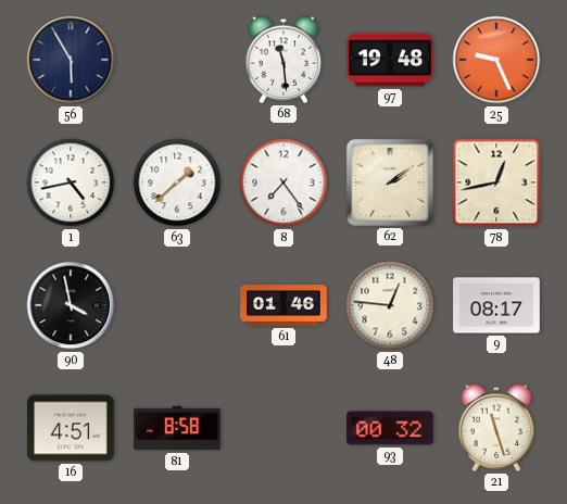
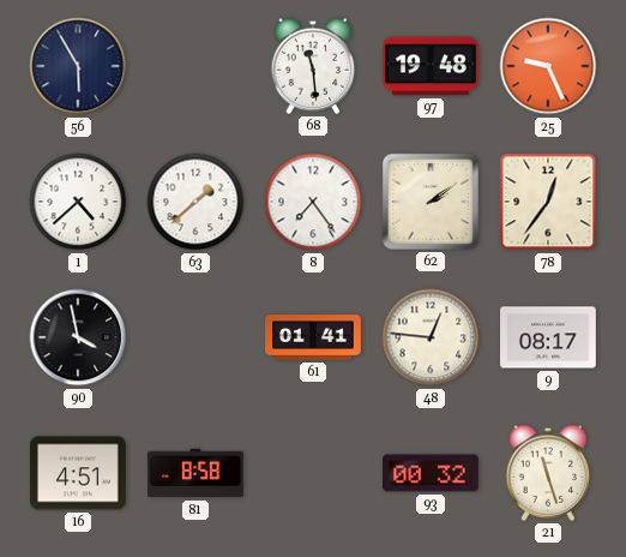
1: 4:43 -> 4:38
78: 12:43 -> 12:36
61: 01:46 -> 01:41
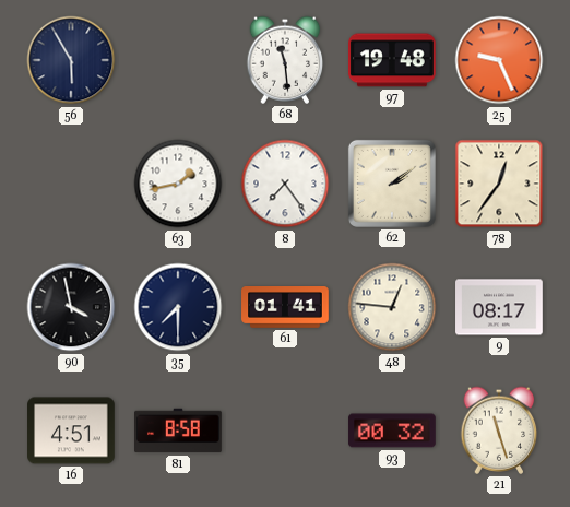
1: 4:38 -> none
63: 1:38 -> 1:43
35: none -> 7:30
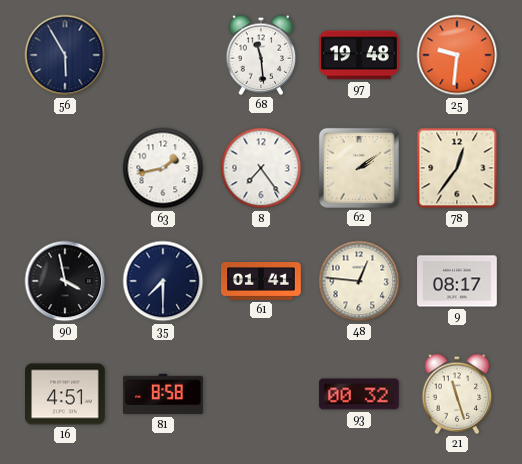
25: 9:26 -> 9:31
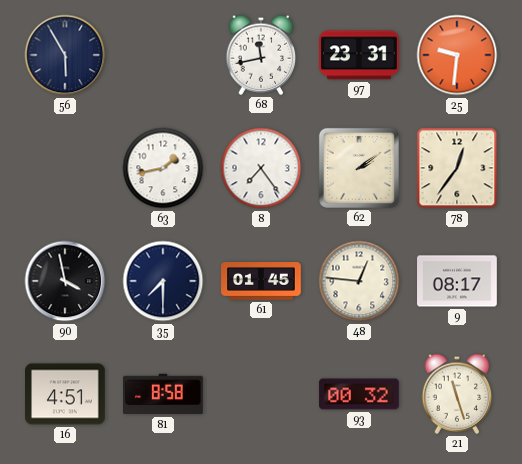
68: 11:29 -> 11:43
97: 19:48 -> 23:31
61: 01:41 -> 01:45
